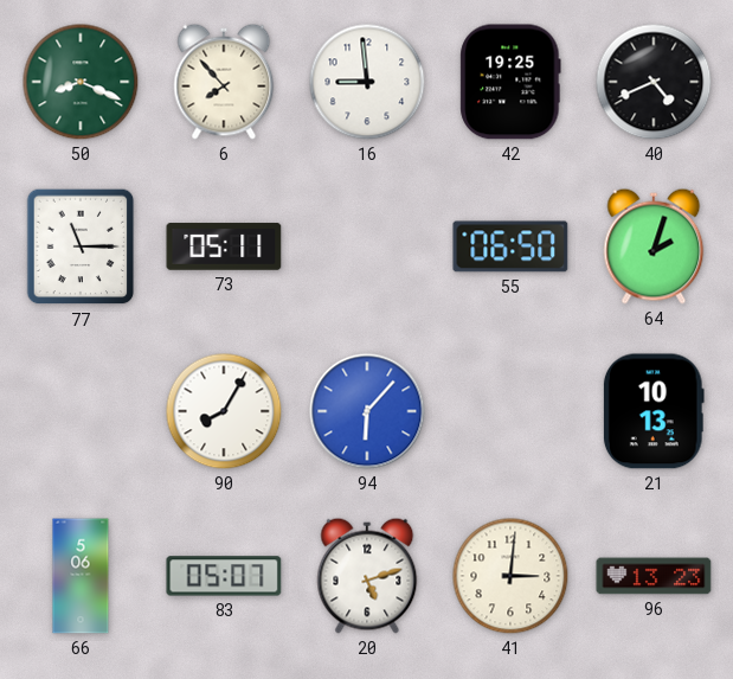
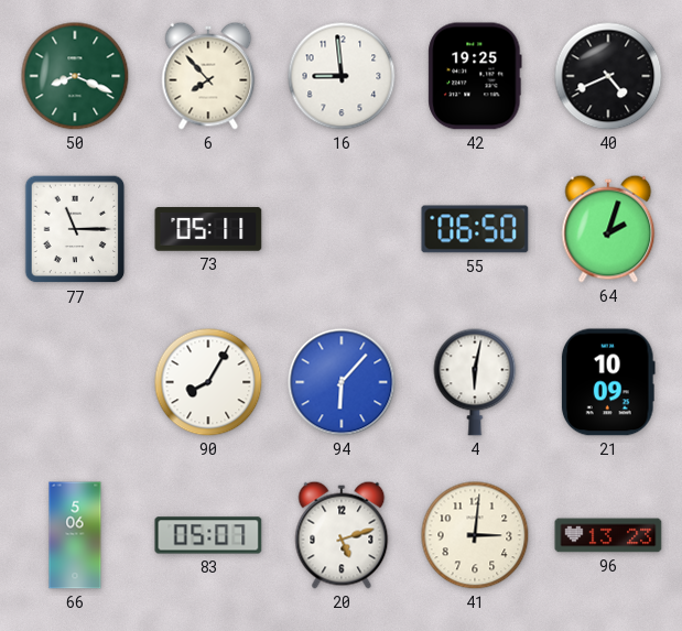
4: none -> 6:02
21: 10:13 -> 10:09
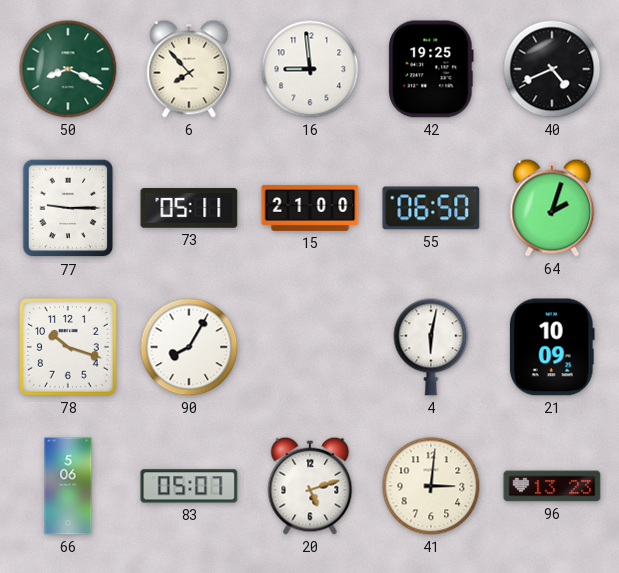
77: 11:15 -> 9:15
15: none -> 21:00
78: none -> 10:18
94: 6:07 -> none
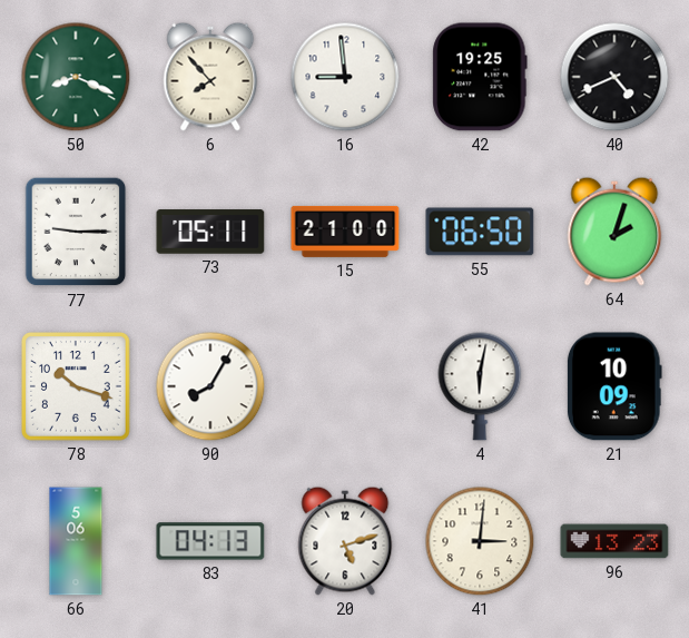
83: 05:07 -> 04:13
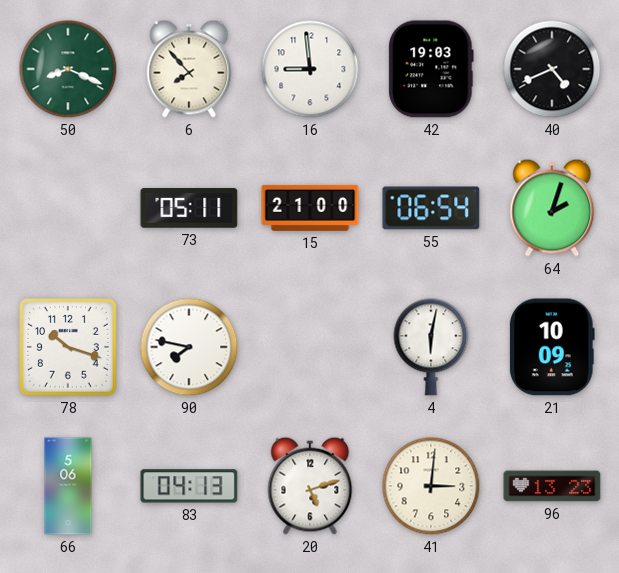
42: 19:25 -> 19:03
77: 9:15 -> none
55: 06:50 -> 06:54
90: 8:05 -> 7:47
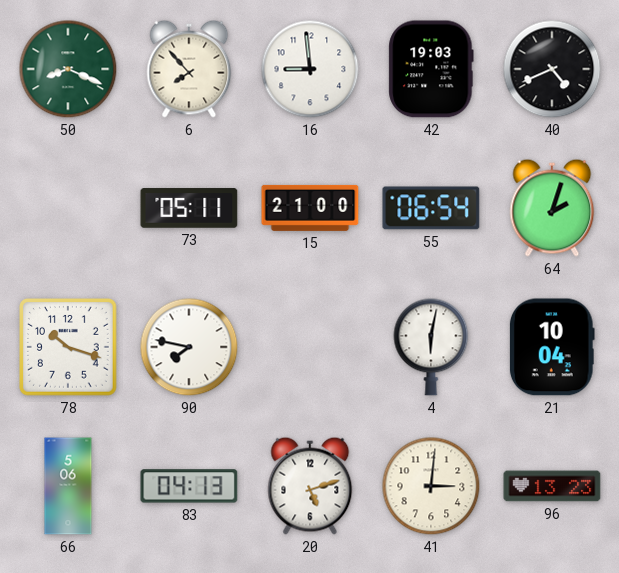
21: 10:09 -> 10:04
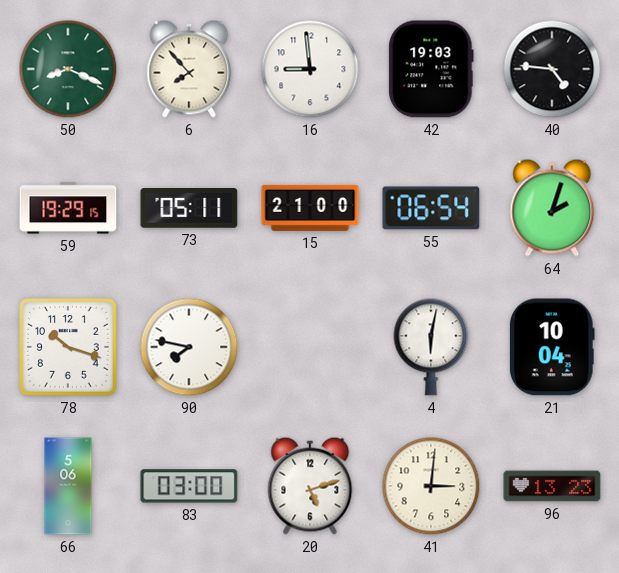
40: 4:41 -> 4:46
59: none -> 19:29
83: 04:13 -> 03:00
